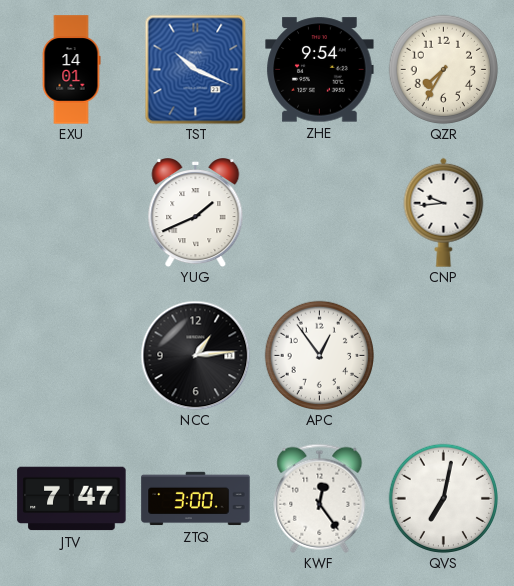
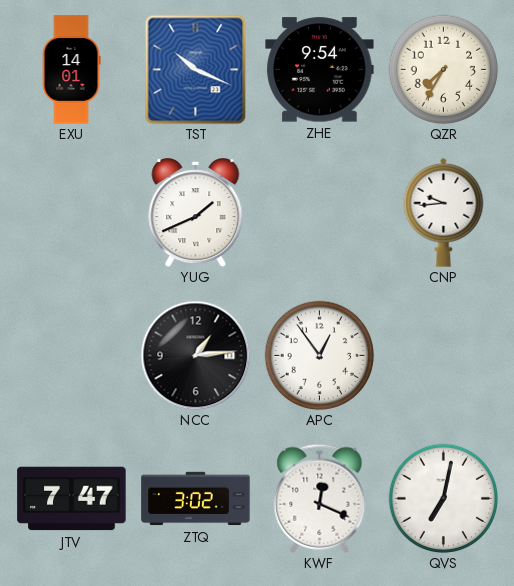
ZTQ: 3:00 -> 3:02
KWF: 12:24 -> 12:19
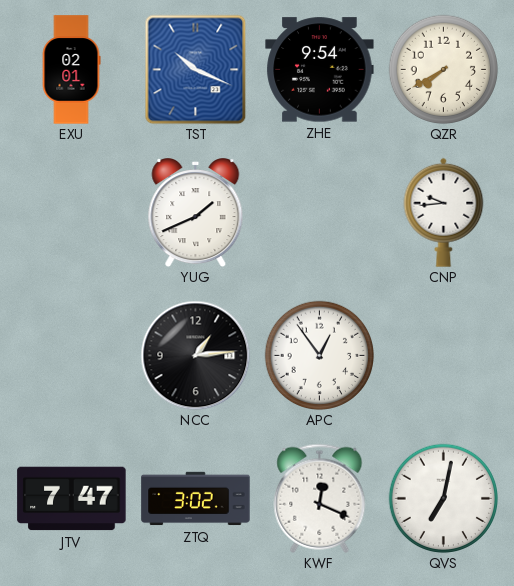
EXU: 14:01 -> 02:01
QZR: 7:35 -> 7:40
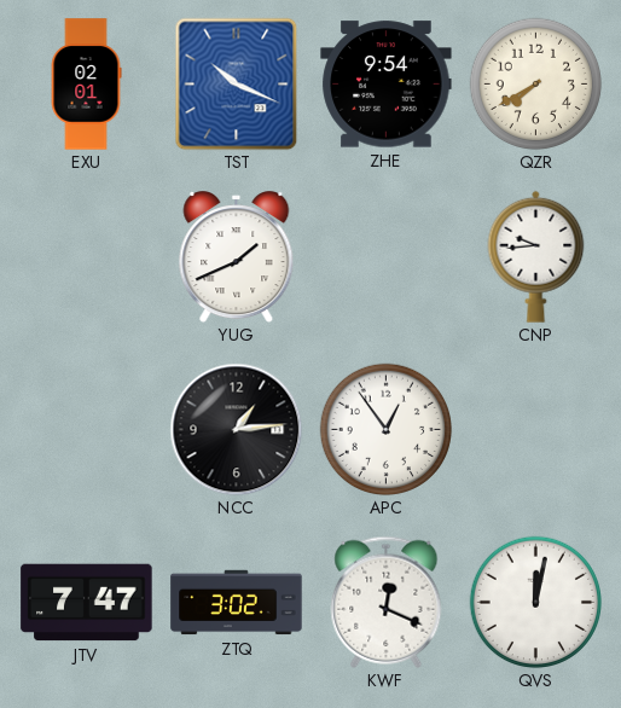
QVS: 7:02 -> 12:02
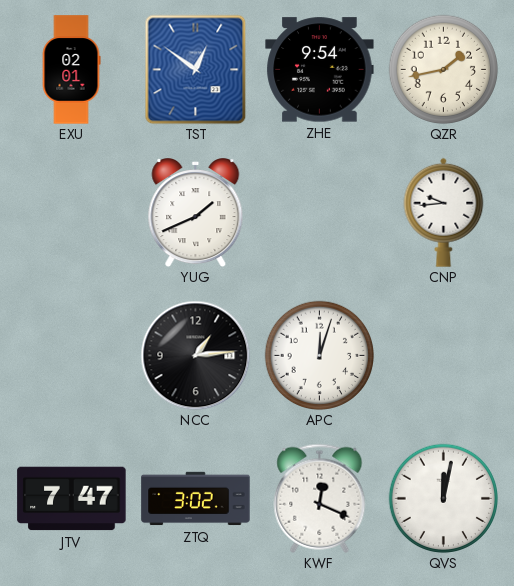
TST: 10:19 -> 12:51
QZR: 7:40 -> 1:43
APC: 12:54 -> 12:03
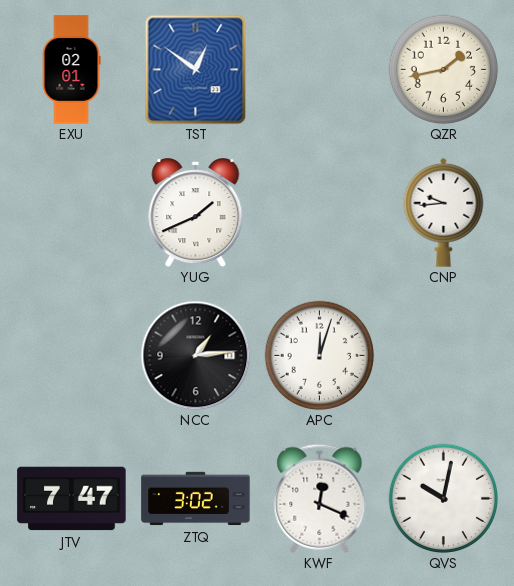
ZHE: 9:54 -> none
QVS: 12:02 -> 10:02
